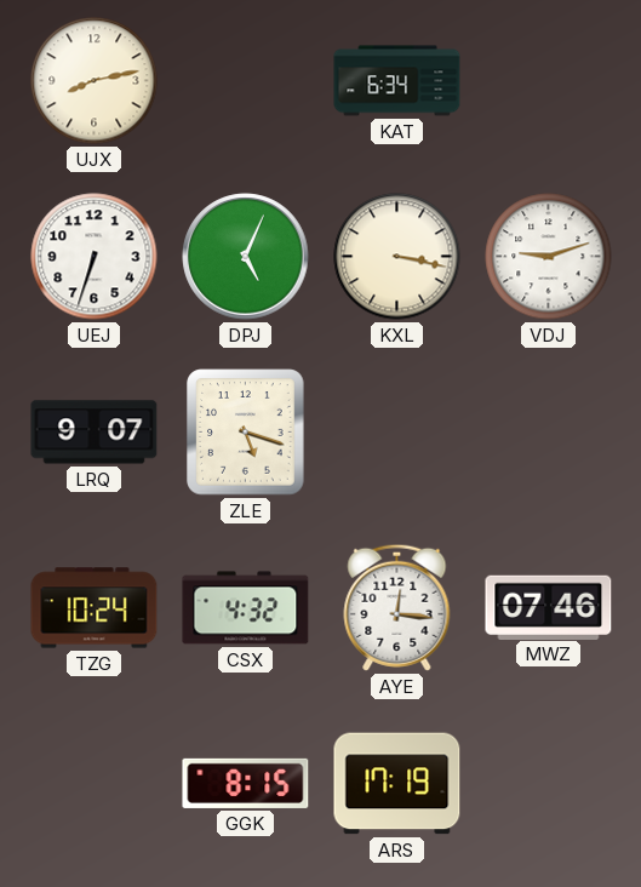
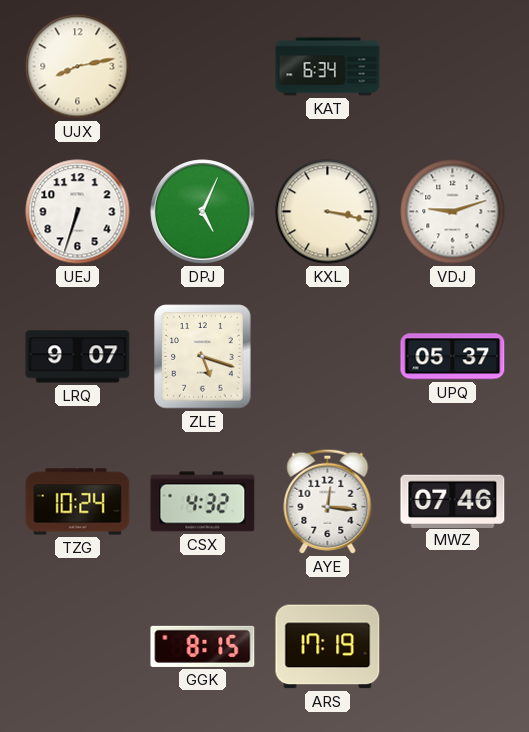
UPQ: none -> 05:37
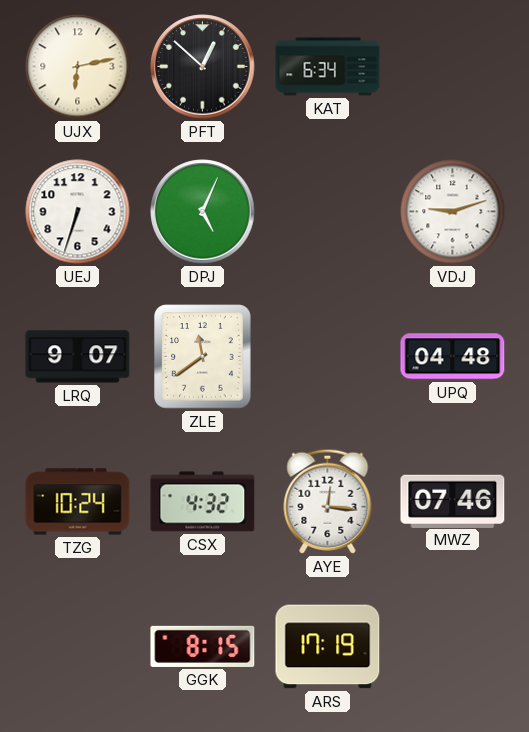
UJX: 8:13 -> 6:13
PFT: none -> 12:52
KXL: 3:17 -> none
ZLE: 5:18 -> 11:39
UPQ: 05:37 -> 04:48
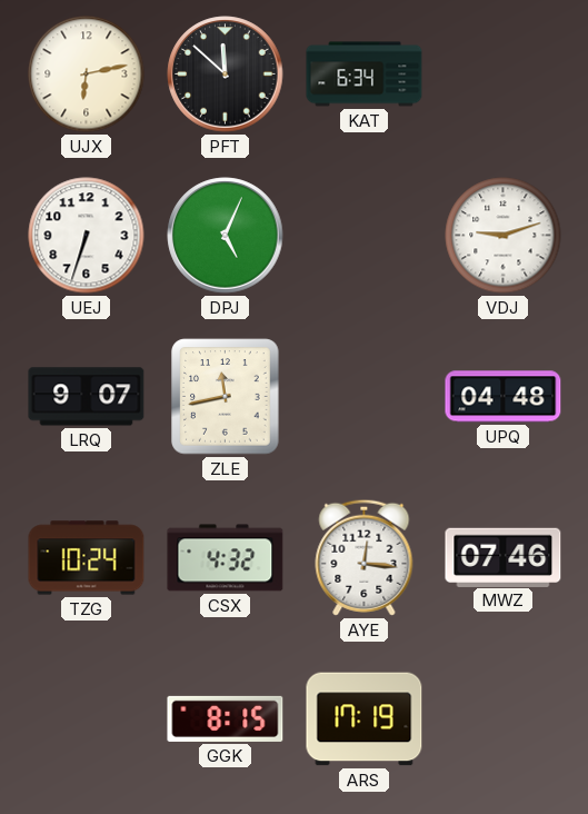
PFT: 12:52 -> 11:52
ZLE: 11:39 -> 11:43
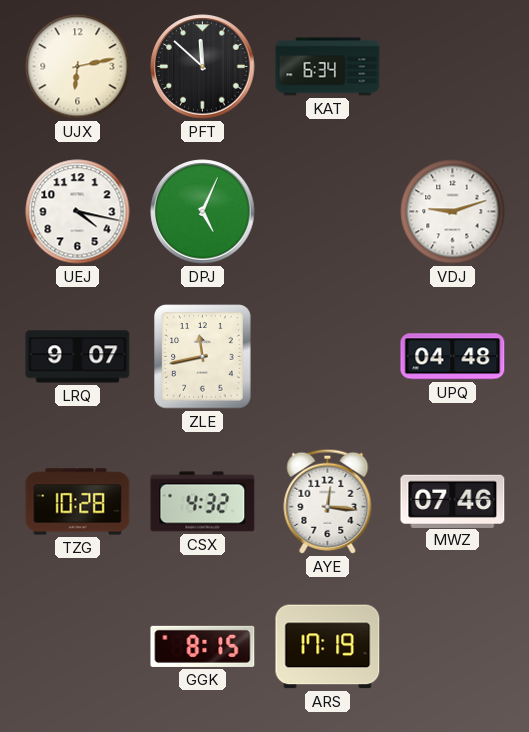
UEJ: 6:33 -> 4:17
TZG: 10:24 -> 10:28
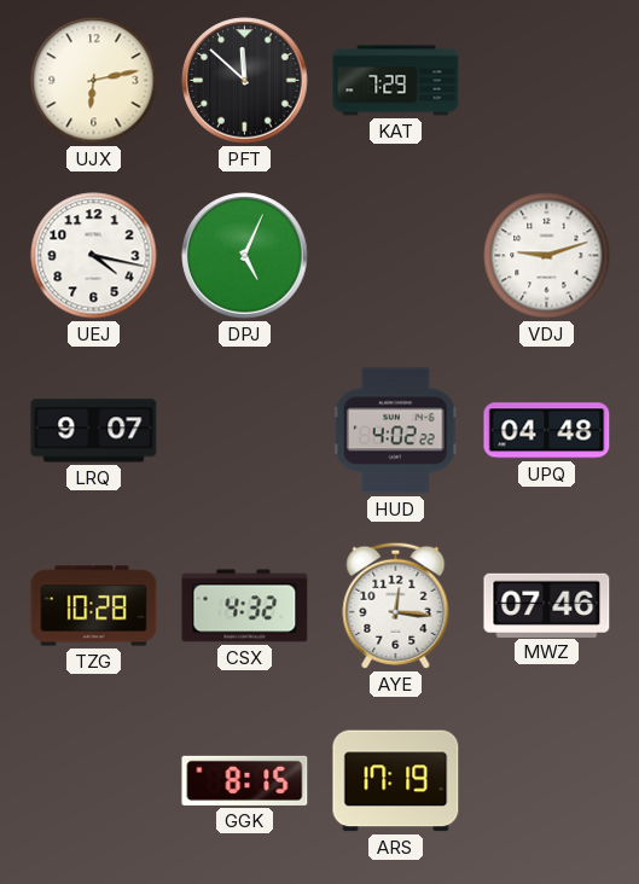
KAT: 6:34 -> 7:29
ZLE: 11:43 -> none
HUD: none -> 4:02
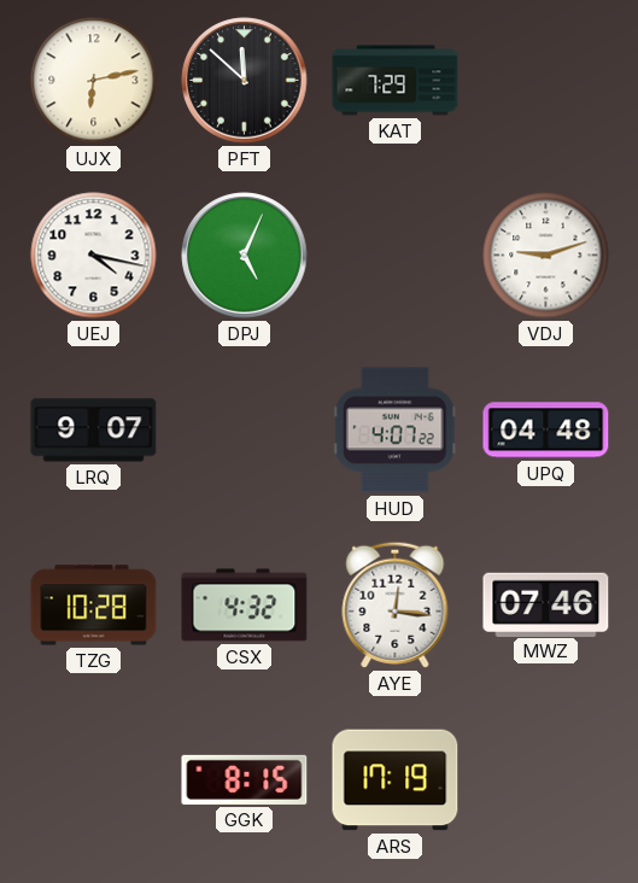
HUD: 4:02 -> 4:07
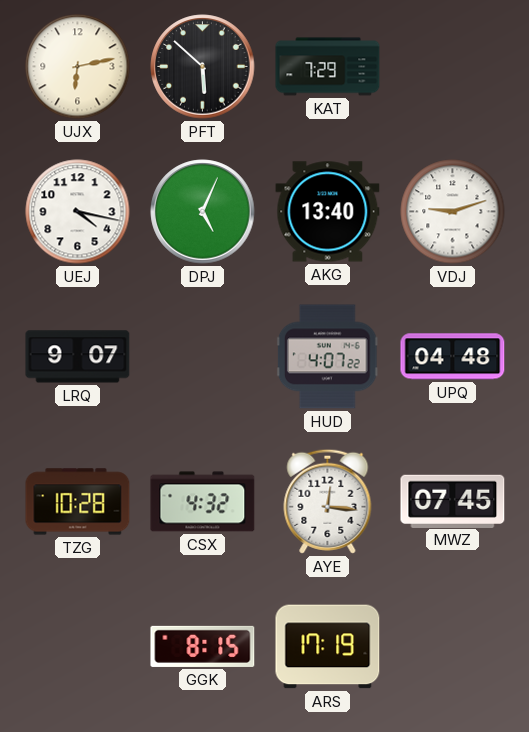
PFT: 11:52 -> 5:52
AKG: none -> 13:40
MWZ: 07:46 -> 07:45
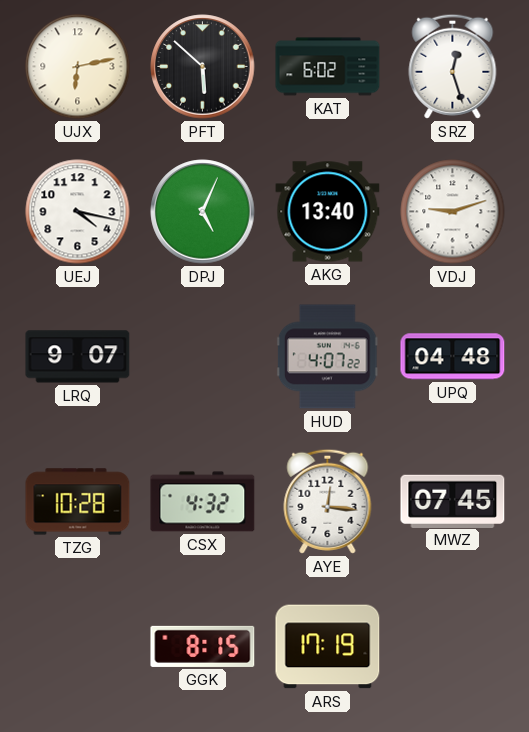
KAT: 7:29 -> 6:02
SRZ: none -> 12:27
